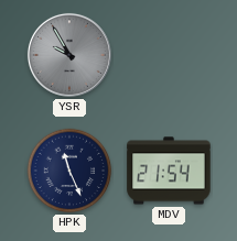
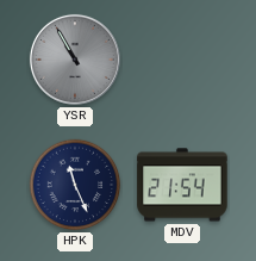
YSR: 9:55 -> 10:55
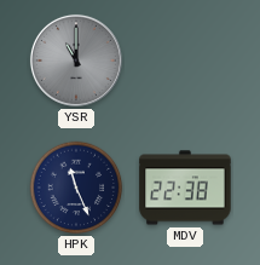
YSR: 10:55 -> 11:00
MDV: 21:54 -> 22:38
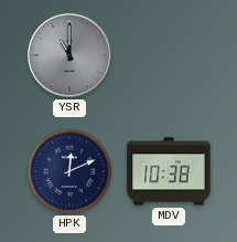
HPK: 11:26 -> 12:11
MDV: 22:38 -> 10:38
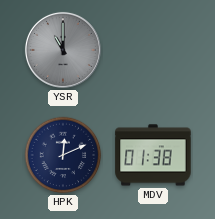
MDV: 10:38 -> 01:38
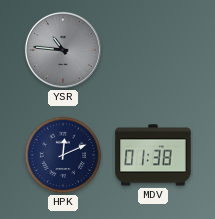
YSR: 11:00 -> 10:46
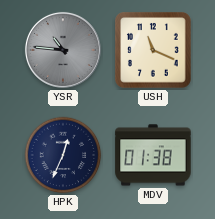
USH: none -> 11:19
HPK: 12:11 -> 12:34
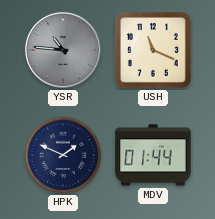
HPK: 12:34 -> 1:49
MDV: 01:38 -> 01:44
